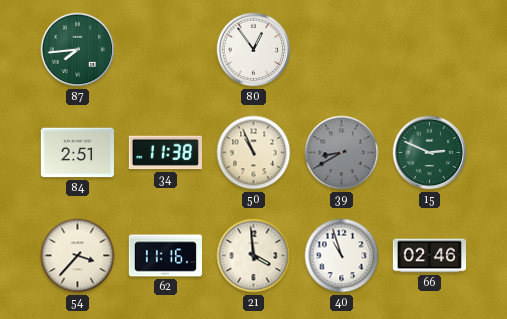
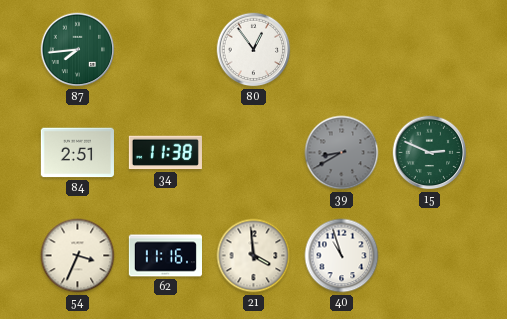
50: 10:56 -> none
54: 3:37 -> 3:34
66: 02:46 -> none
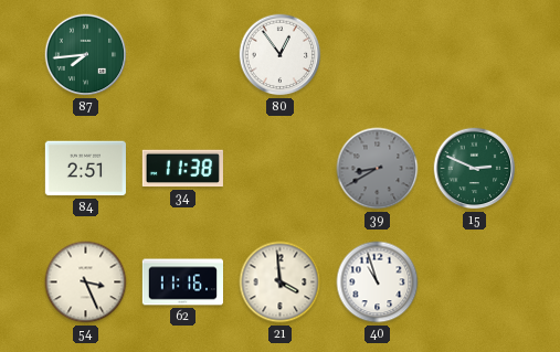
54: 3:34 -> 3:26
